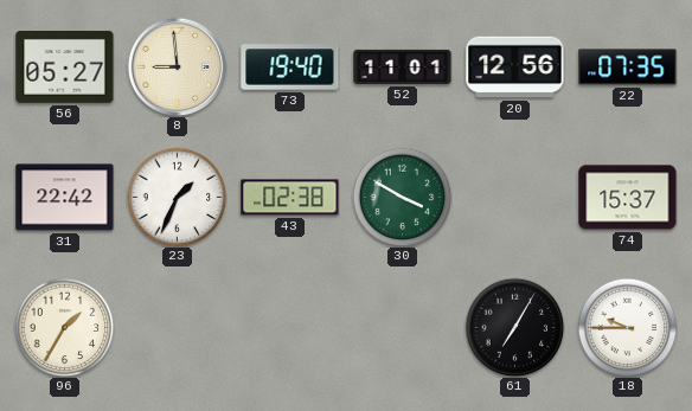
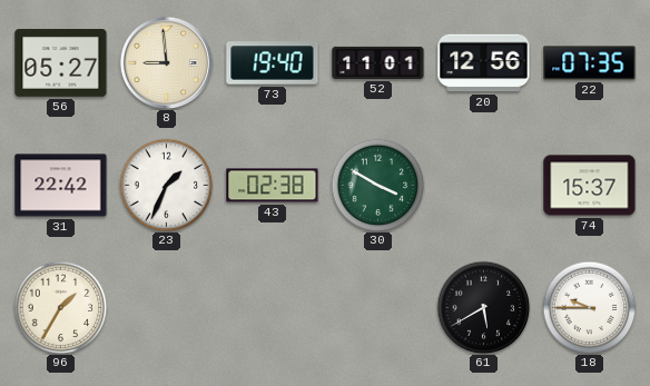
61: 7:05 -> 5:40
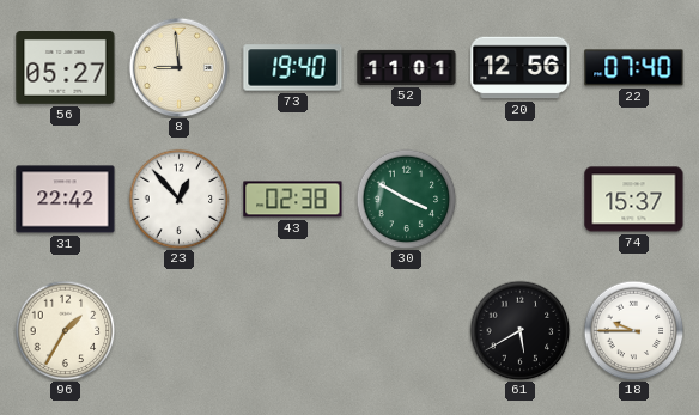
22: 07:35 -> 07:40
23: 1:34 -> 12:53
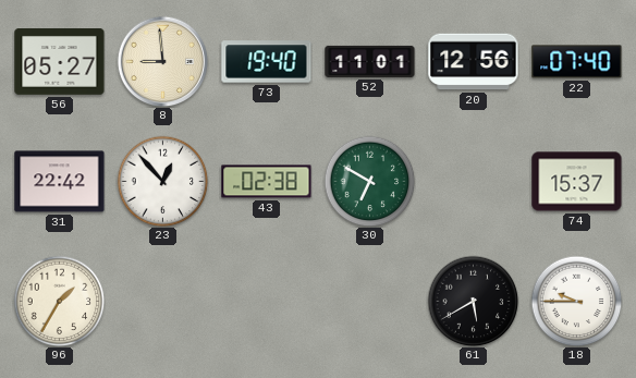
30: 3:50 -> 6:50
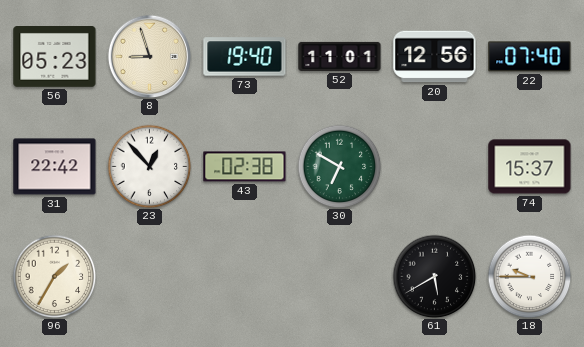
56: 05:27 -> 05:23
8: 8:59 -> 8:57
